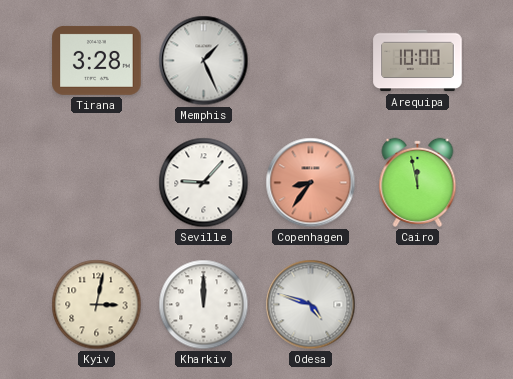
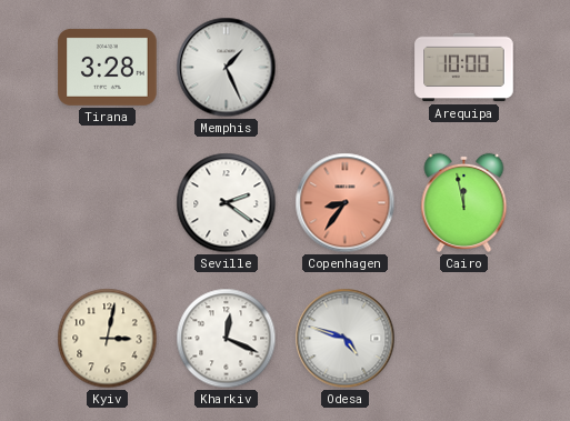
Seville: 9:07 -> 2:21
Kharkiv: 12:00 -> 12:19
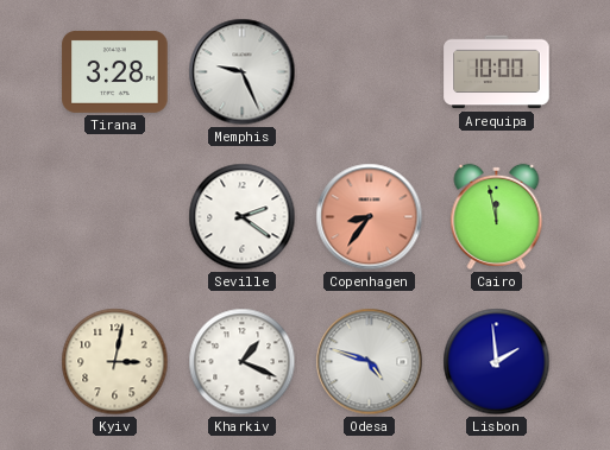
Memphis: 1:26 -> 9:26
Kharkiv: 12:19 -> 1:19
Lisbon: none -> 1:59
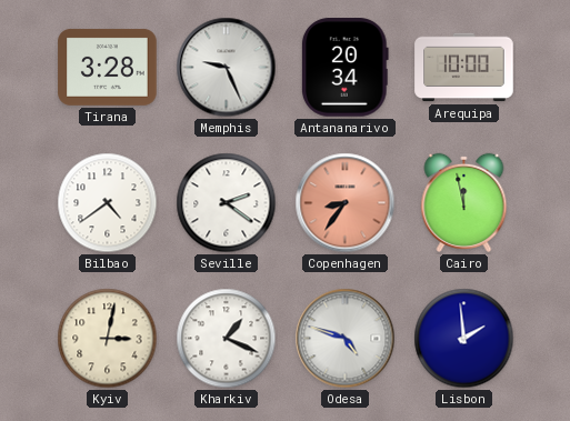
Antananarivo: none -> 20:34
Bilbao: none -> 4:39
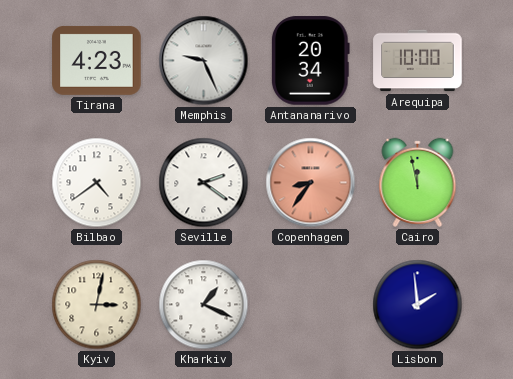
Tirana: 3:28 -> 4:23
Odesa: 4:48 -> none
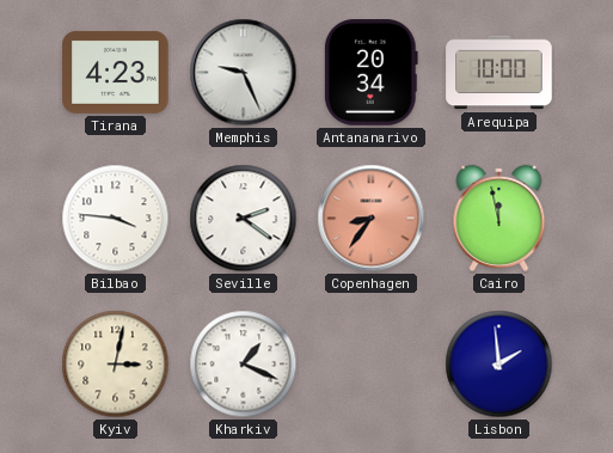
Bilbao: 4:39 -> 3:46
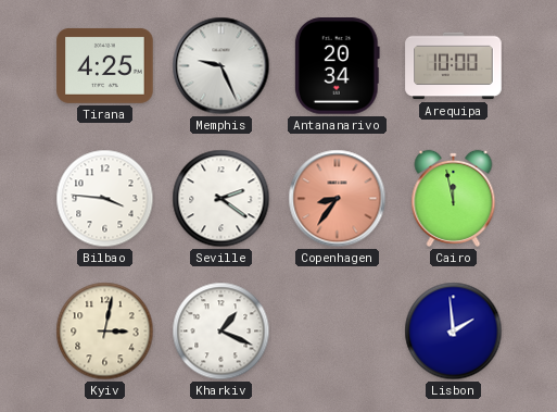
Tirana: 4:23 -> 4:25
